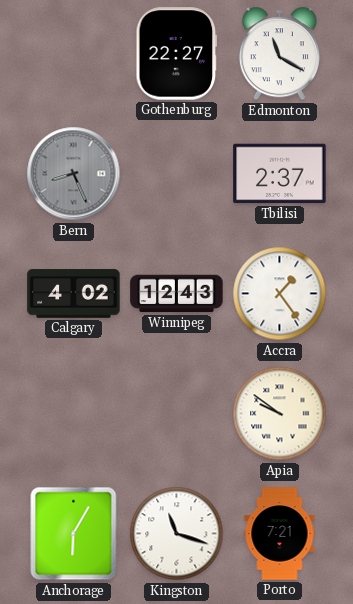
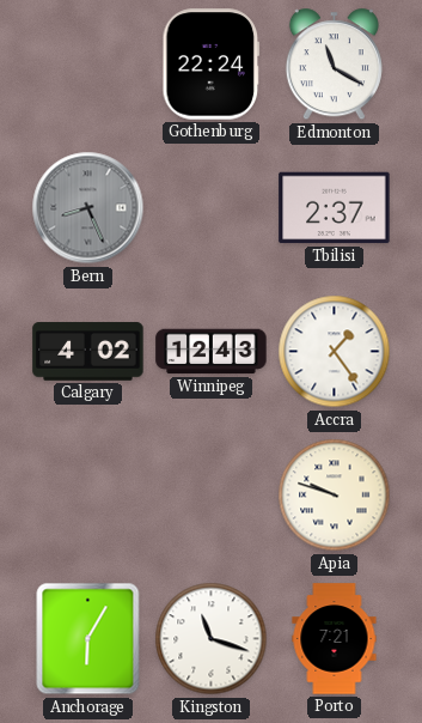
Gothenburg: 22:27 -> 22:24
Apia: 9:51 -> 9:48
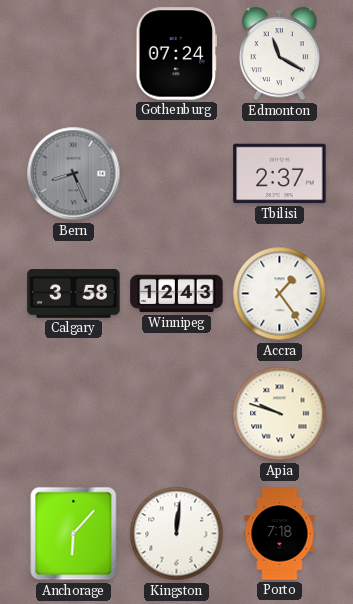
Gothenburg: 22:24 -> 07:24
Calgary: 4:02 -> 3:58
Anchorage: 6:05 -> 6:07
Kingston: 11:18 -> 12:01
Porto: 7:21 -> 7:18
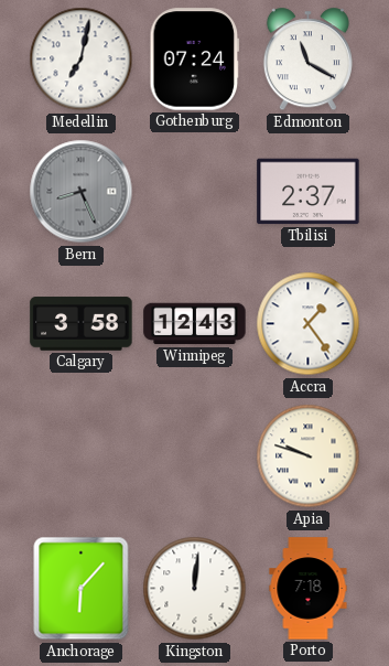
Medellin: none -> 7:02
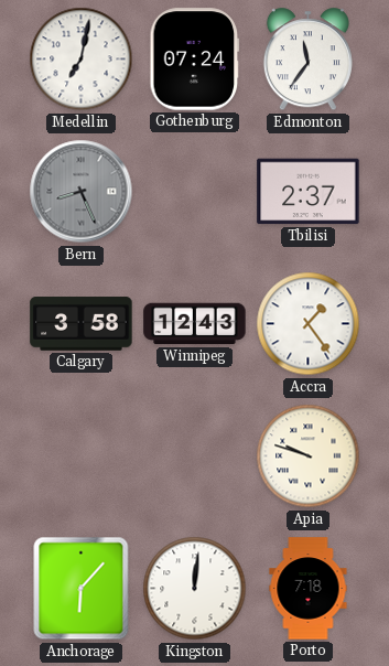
Edmonton: 11:20 -> 11:36
